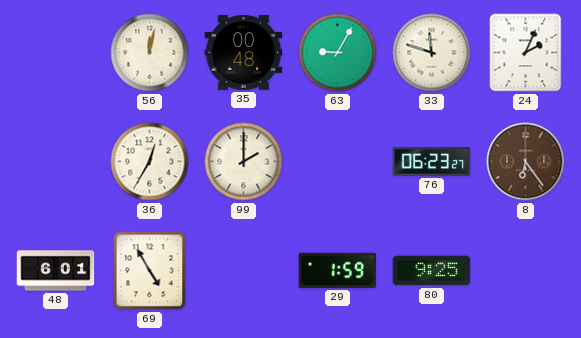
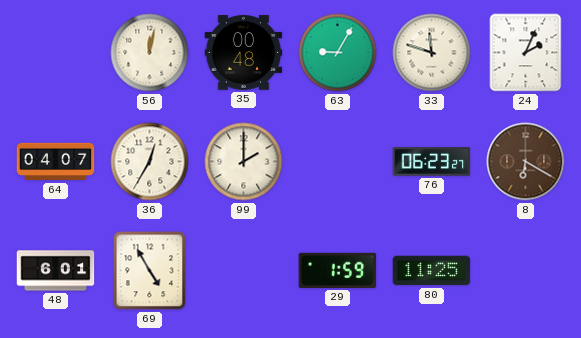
64: none -> 04:07
8: 6:24 -> 6:20
80: 9:25 -> 11:25
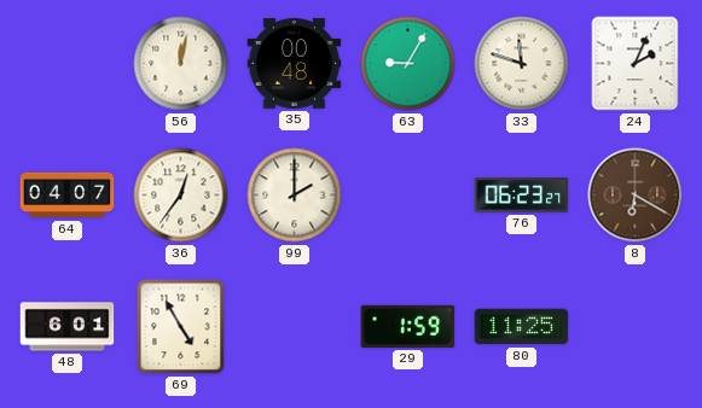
36: 12:35 -> 12:36
